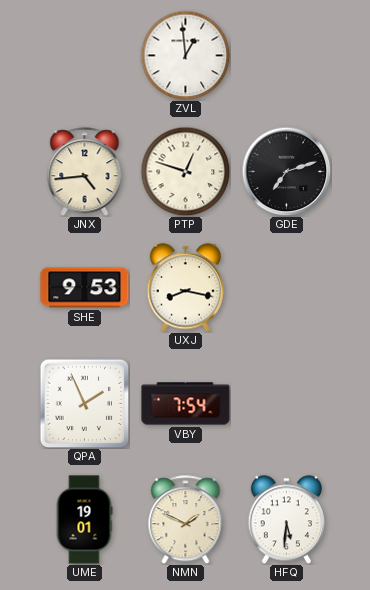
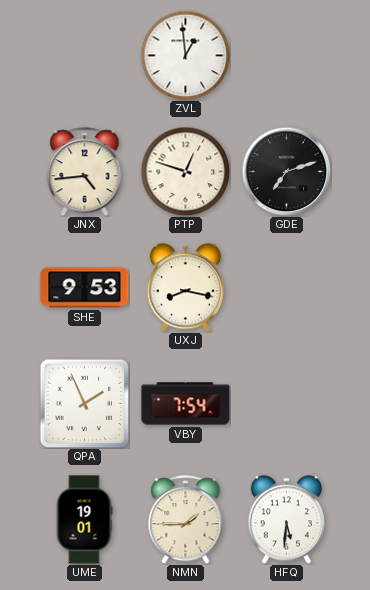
NMN: 1:49 -> 1:45
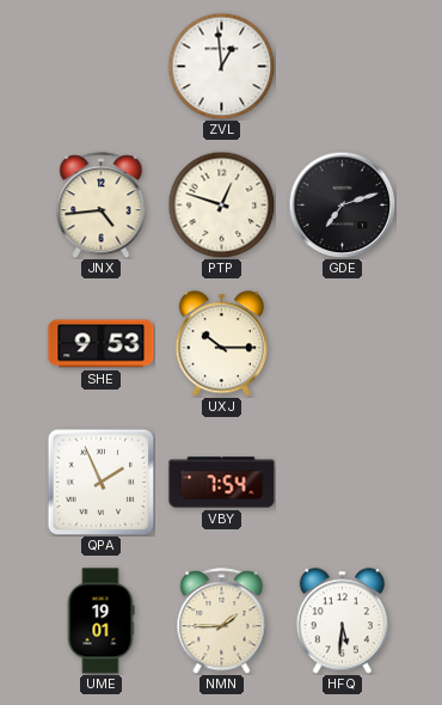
UXJ: 8:17 -> 10:15
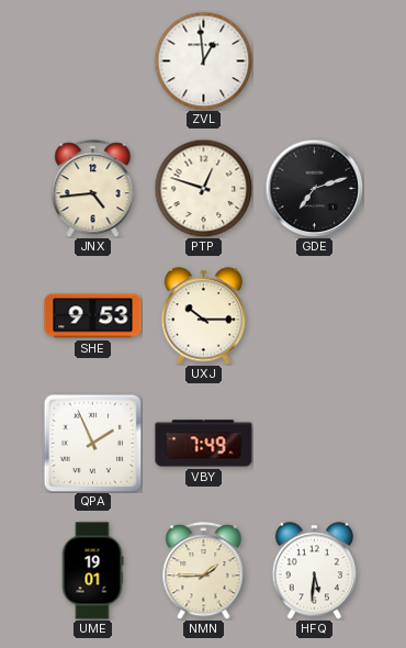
VBY: 7:54 -> 7:49
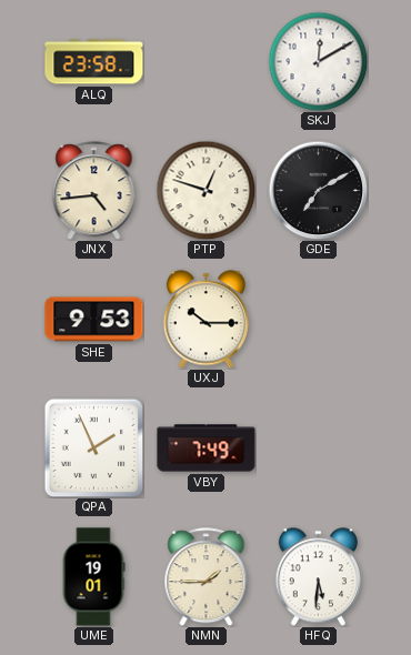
ALQ: none -> 23:58
ZVL: 12:59 -> none
SKJ: none -> 12:10
GDE: 7:12 -> 7:10
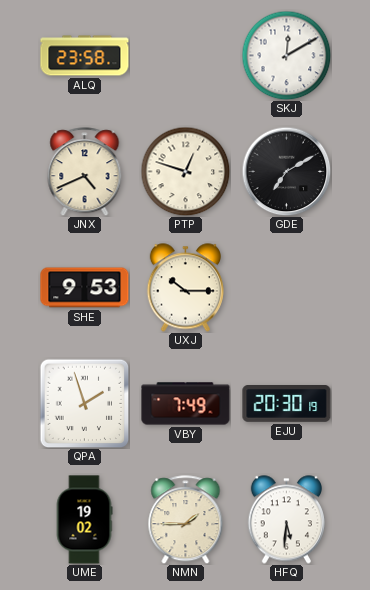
JNX: 4:44 -> 4:41
QPA: 1:56 -> 1:57
EJU: none -> 20:30
UME: 19:01 -> 19:02
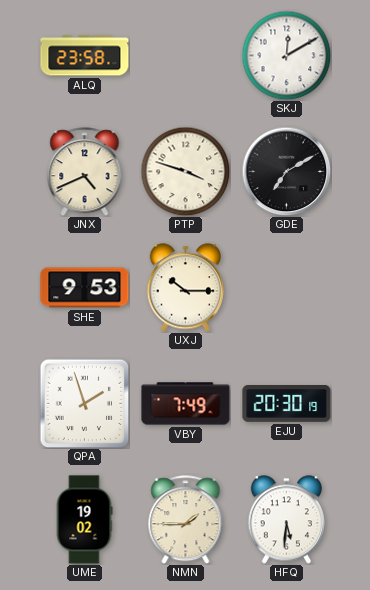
PTP: 12:48 -> 3:48
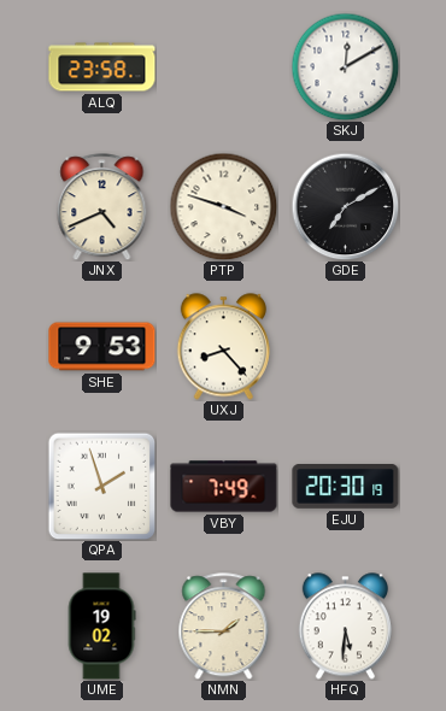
UXJ: 10:15 -> 8:23
